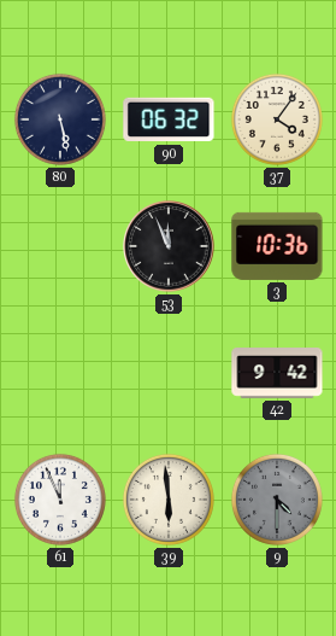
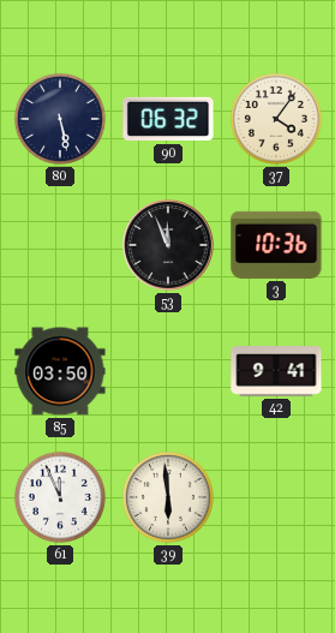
85: none -> 03:50
42: 9:42 -> 9:41
9: 4:30 -> none
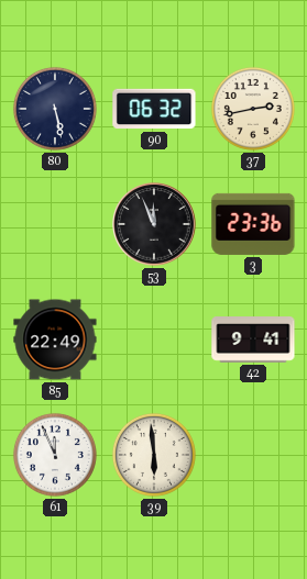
37: 4:06 -> 2:43
3: 10:36 -> 23:36
85: 03:50 -> 22:49
